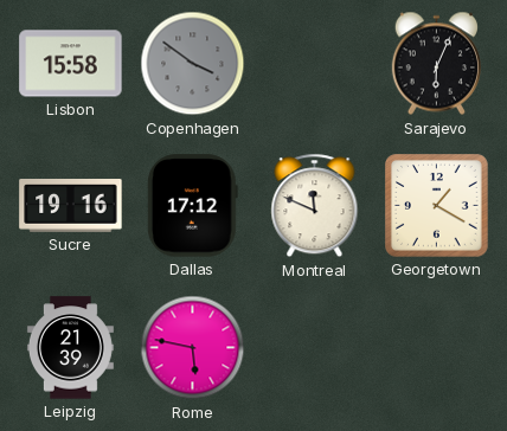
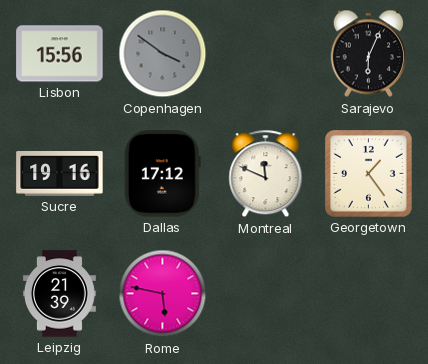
Lisbon: 15:58 -> 15:56
Georgetown: 1:20 -> 1:24
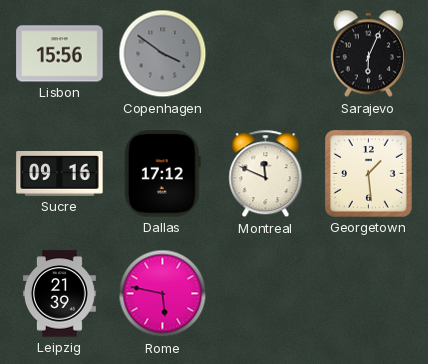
Sucre: 19:16 -> 09:16
Georgetown: 1:24 -> 1:29
